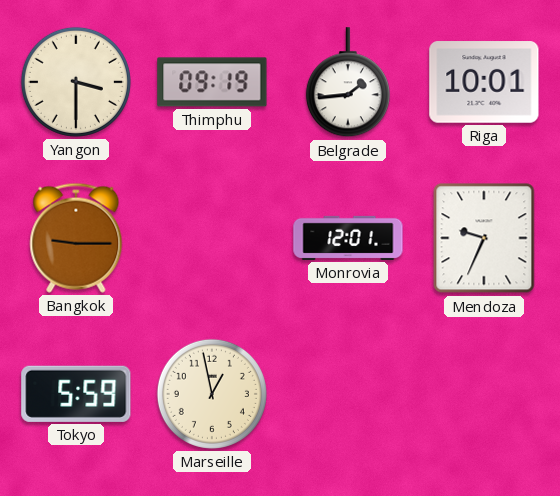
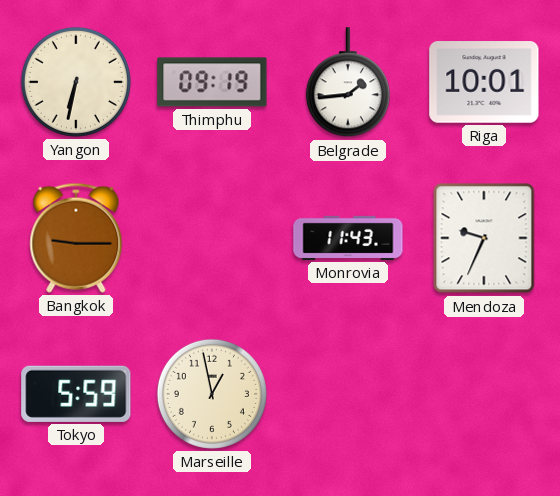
Yangon: 3:30 -> 6:32
Monrovia: 12:01 -> 11:43
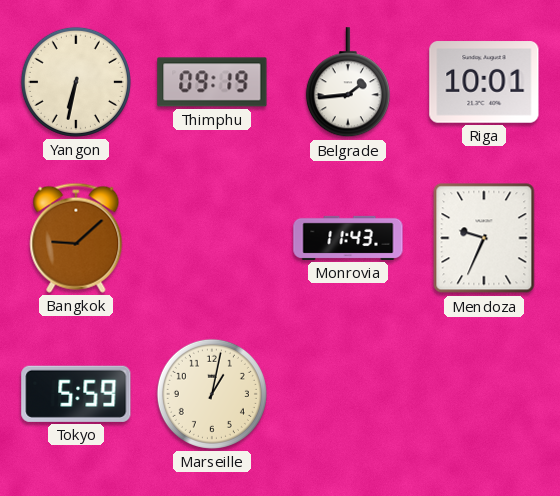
Bangkok: 9:15 -> 9:08
Marseille: 12:58 -> 1:02
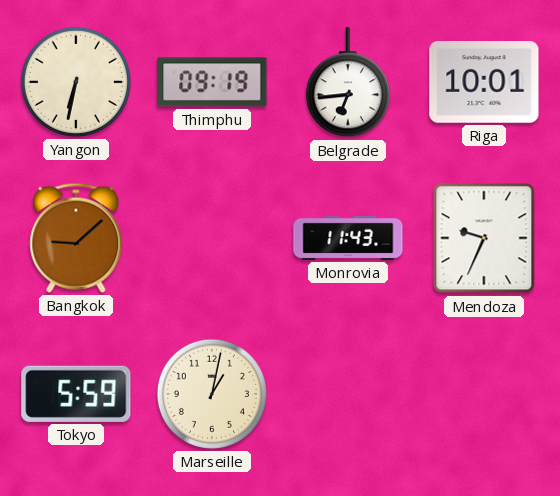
Belgrade: 1:44 -> 6:44
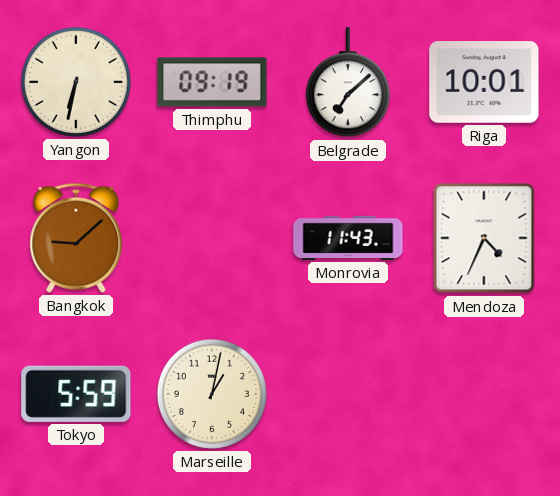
Belgrade: 6:44 -> 7:08
Mendoza: 9:34 -> 4:34
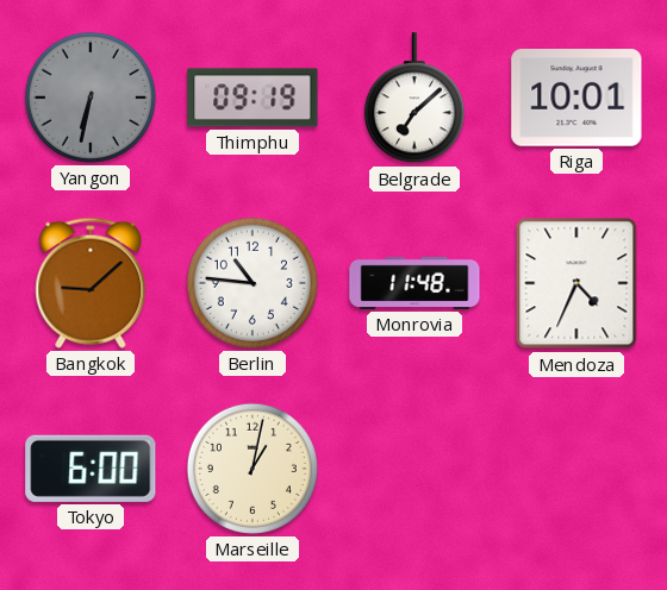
Yangon dial: cream -> grey
Berlin: none -> 10:46
Monrovia: 11:43 -> 11:48
Tokyo: 5:59 -> 6:00
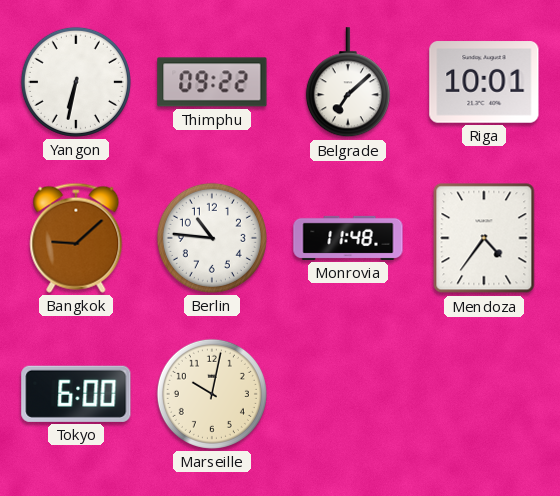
Yangon dial: grey -> white
Thimphu: 09:19 -> 09:22
Mendoza: 4:34 -> 4:36
Marseille: 1:02 -> 10:02
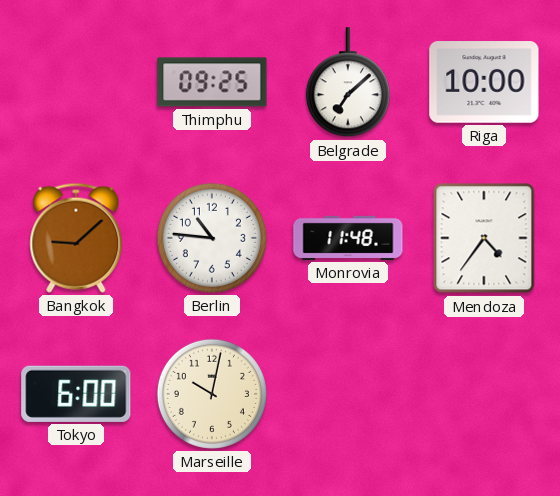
Yangon: 6:32 -> none
Thimphu: 09:22 -> 09:25
Riga: 10:01 -> 10:00
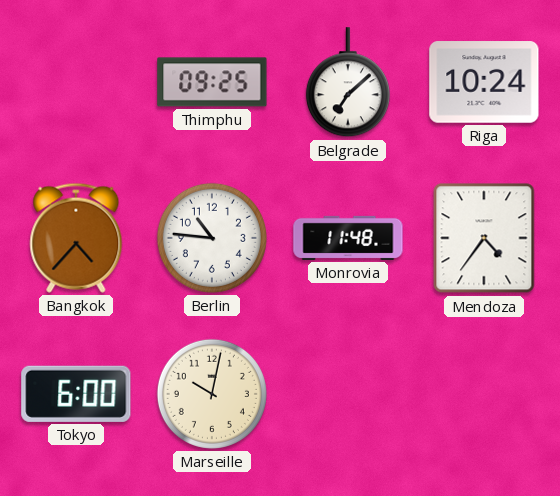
Riga: 10:00 -> 10:24
Bangkok: 9:08 -> 4:37
